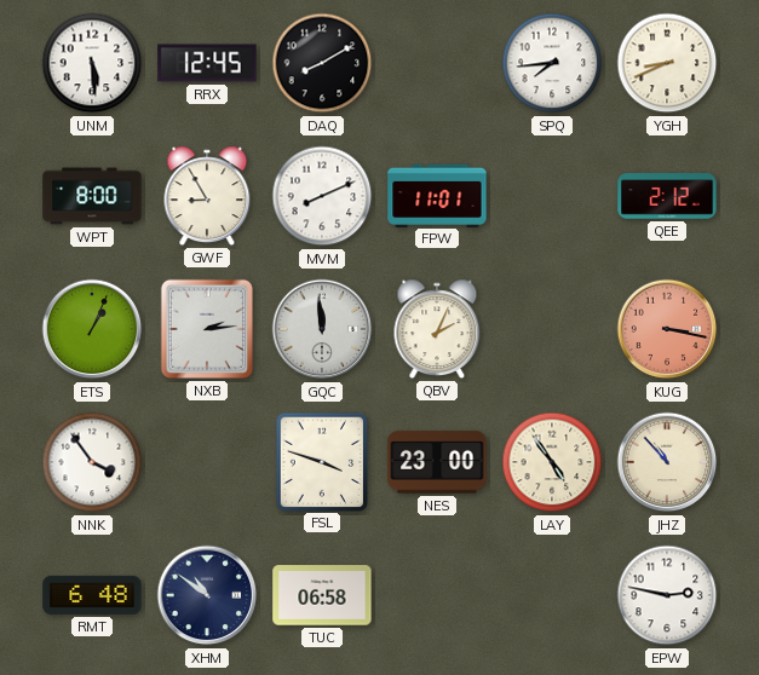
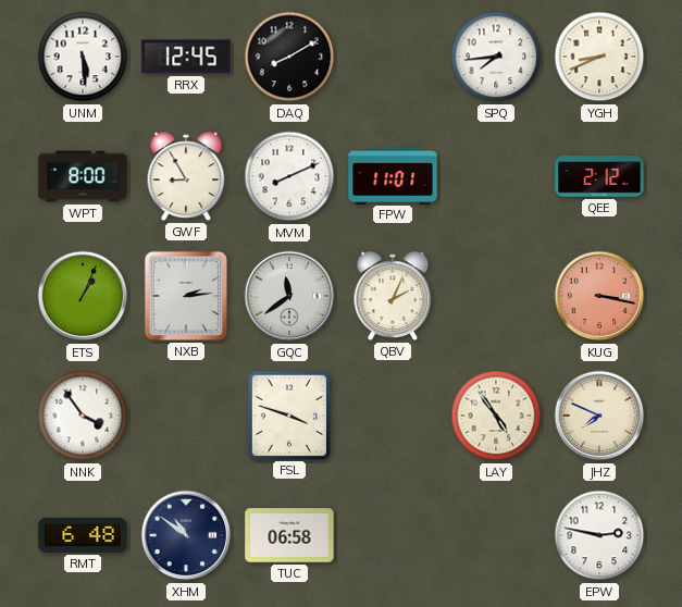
GQC: 11:59 -> 11:39
NES: 23:00 -> none
JHZ: 10:53 -> 7:49
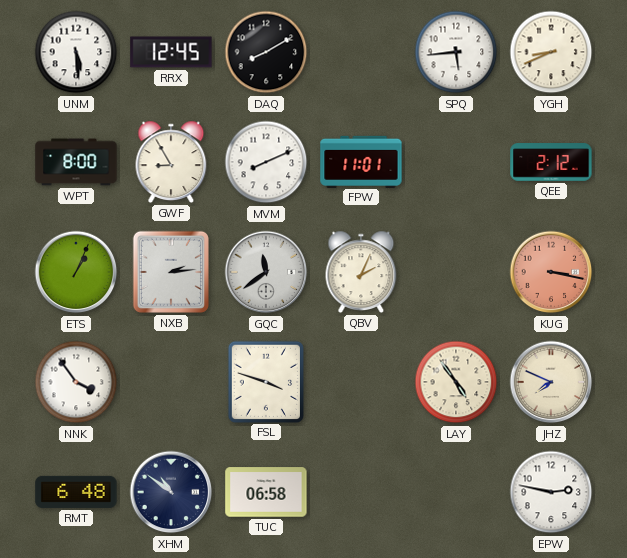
SPQ: 7:44 -> 5:44
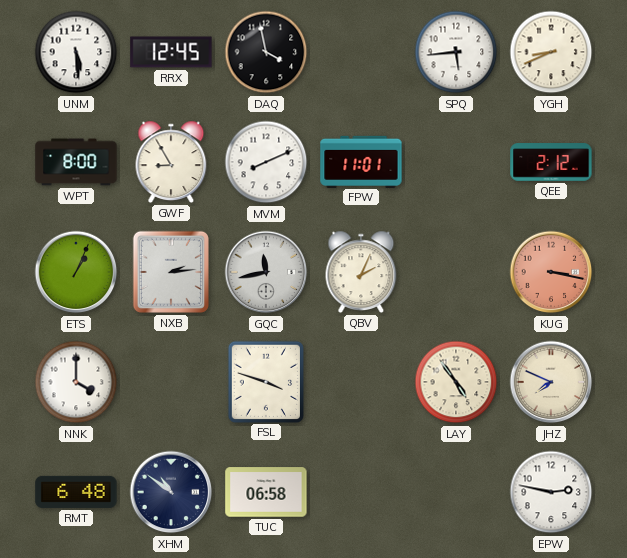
DAQ: 8:10 -> 3:58
GQC: 11:39 -> 11:43
NNK: 3:54 -> 4:00
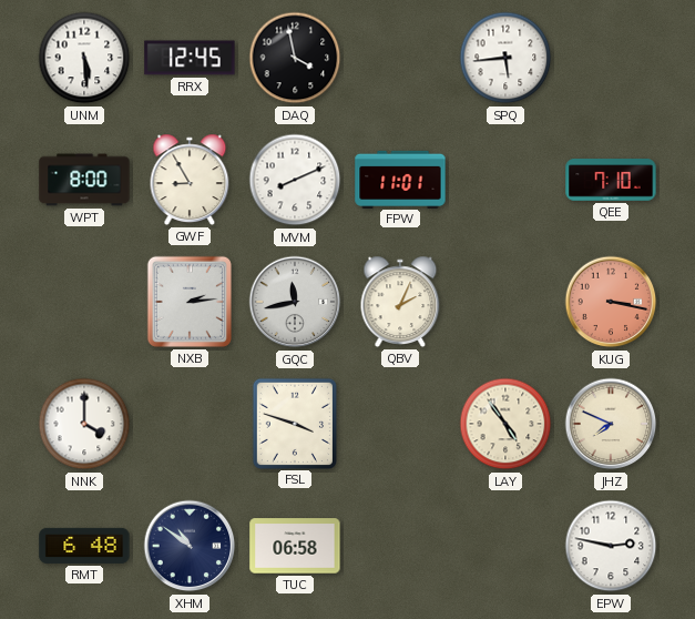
YGH: 8:41 -> none
QEE: 2:12 -> 7:10
ETS: 1:04 -> none
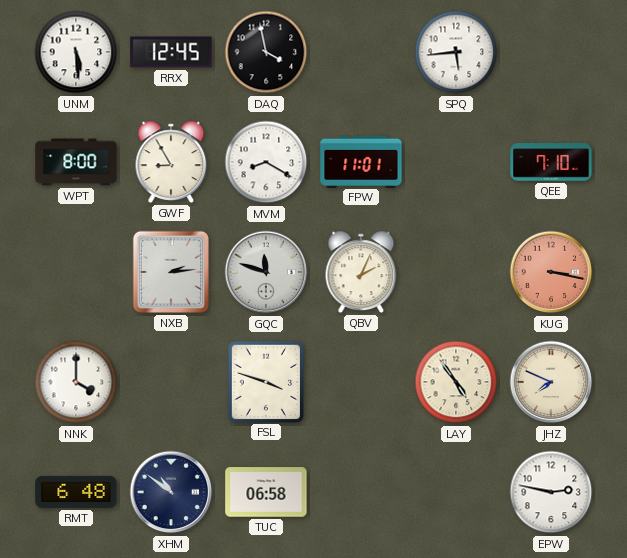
MVM: 8:11 -> 8:20
GQC: 11:43 -> 11:48
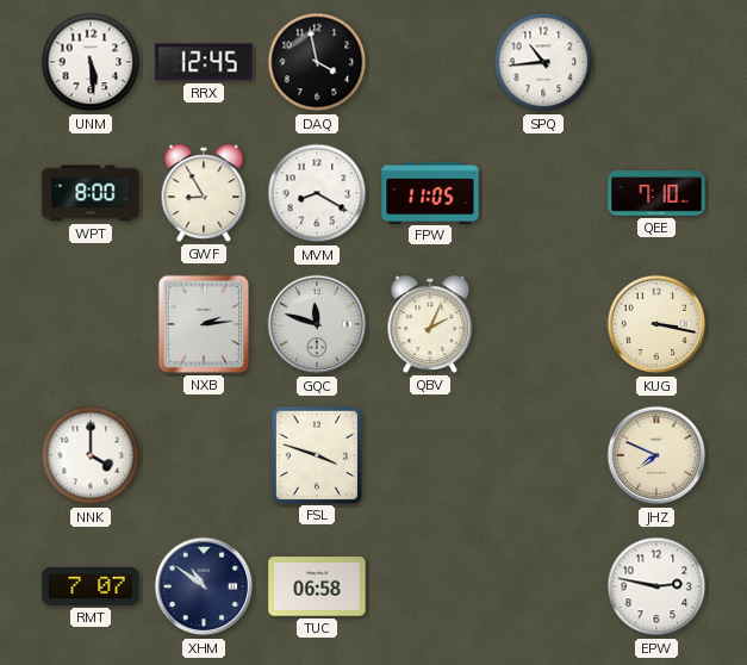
SPQ: 5:44 -> 10:44
FPW: 11:01 -> 11:05
KUG dial: salmon -> cream
LAY: 4:54 -> none
RMT: 6:48 -> 7:07
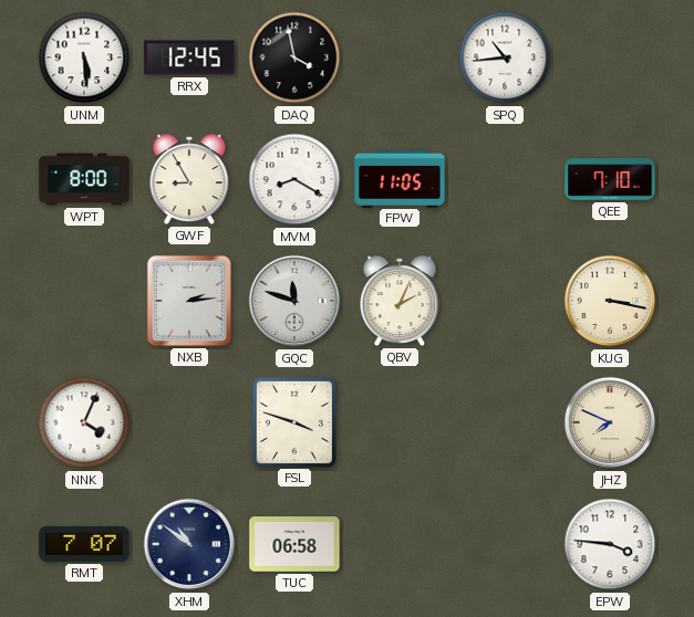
NNK: 4:00 -> 4:04
EPW: 2:47 -> 3:46
